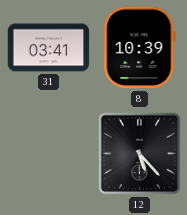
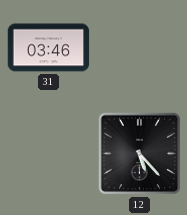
31: 03:41 -> 03:46
8: 10:39 -> none
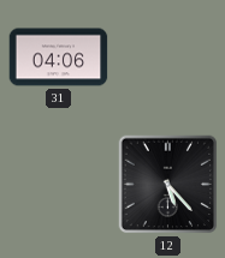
31: 03:46 -> 04:06
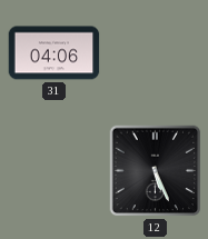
12: 5:23 -> 5:26
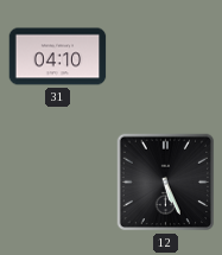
31: 04:06 -> 04:10
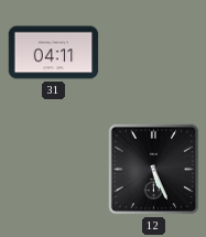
31: 04:10 -> 04:11
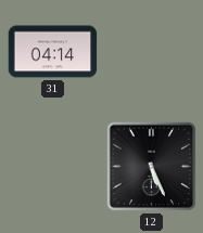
31: 04:11 -> 04:14
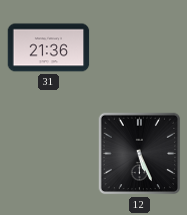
31: 04:14 -> 21:36
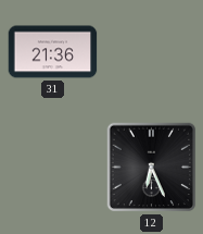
12: 5:26 -> 6:26
